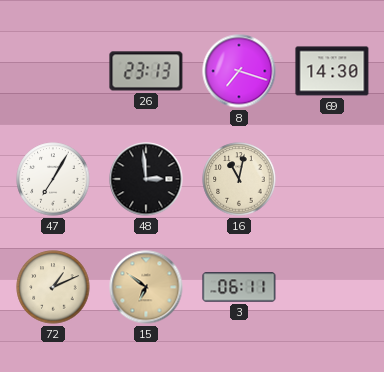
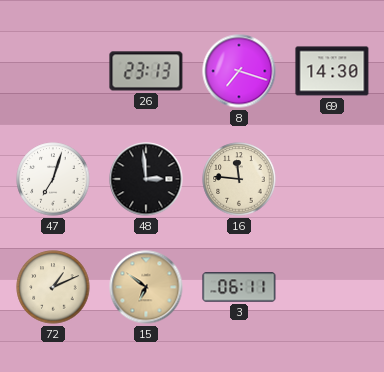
47: 7:05 -> 7:03
16: 11:02 -> 11:46
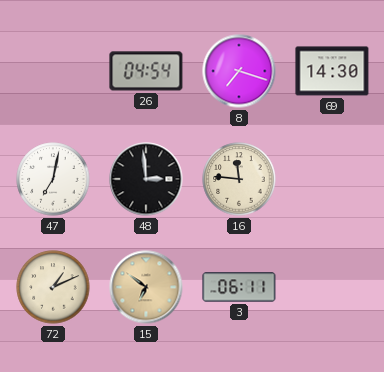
26: 23:13 -> 04:54
47: 7:03 -> 7:02
